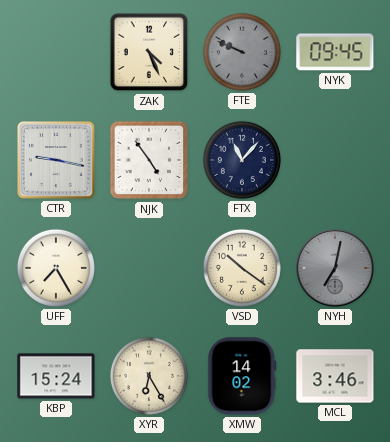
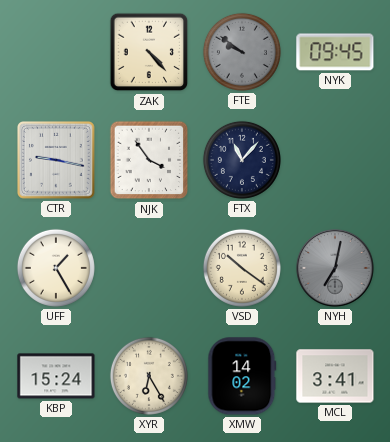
ZAK: 4:26 -> 4:23
FTE: 9:49 -> 9:51
NJK: 4:54 -> 3:54
UFF: 7:25 -> 1:25
MCL: 3:46 -> 3:41
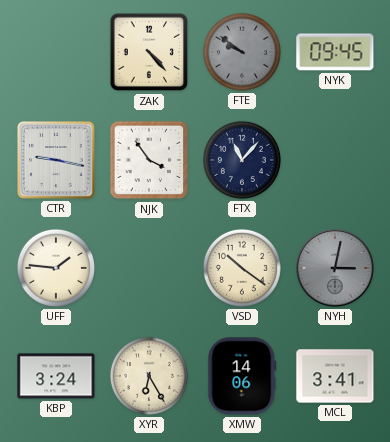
UFF: 1:25 -> 1:46
NYH: 7:02 -> 3:02
KBP: 15:24 -> 3:24
XMW: 14:02 -> 14:06
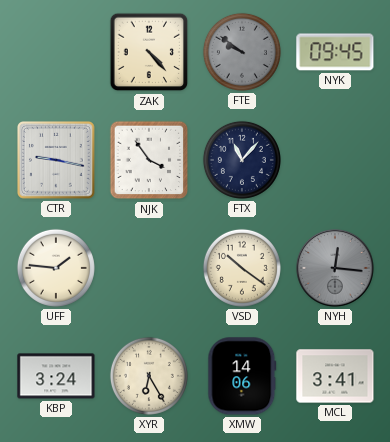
NYH: 3:02 -> 12:16
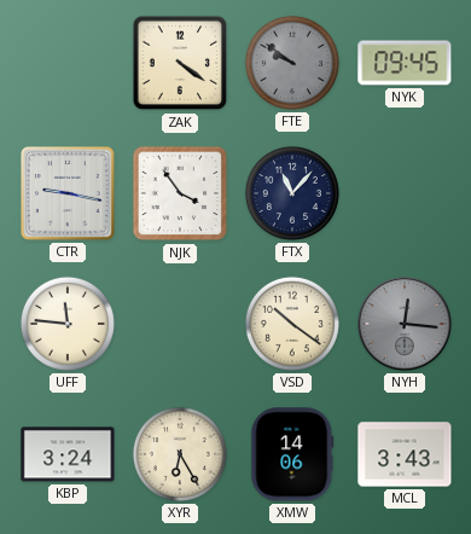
ZAK: 4:23 -> 4:21
UFF: 1:46 -> 11:46
MCL: 3:41 -> 3:43
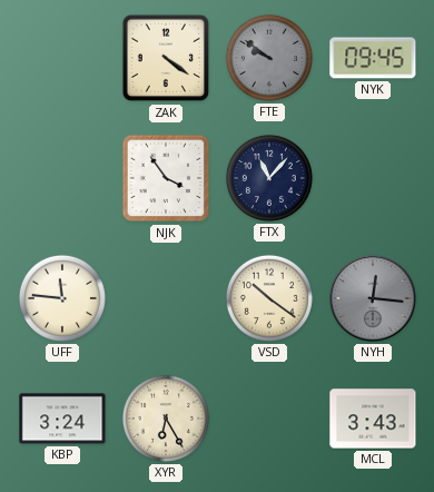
CTR: 9:17 -> none
XMW: 14:06 -> none
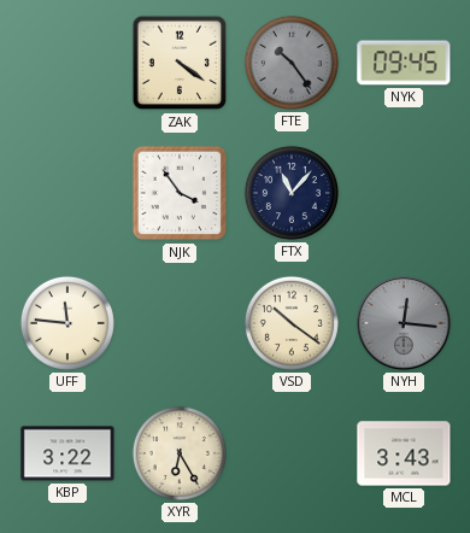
FTE: 9:51 -> 10:24
KBP: 3:24 -> 3:22
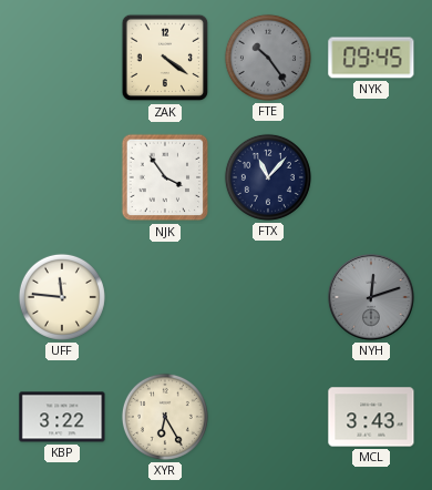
VSD: 10:21 -> none
NYH: 12:16 -> 12:12
